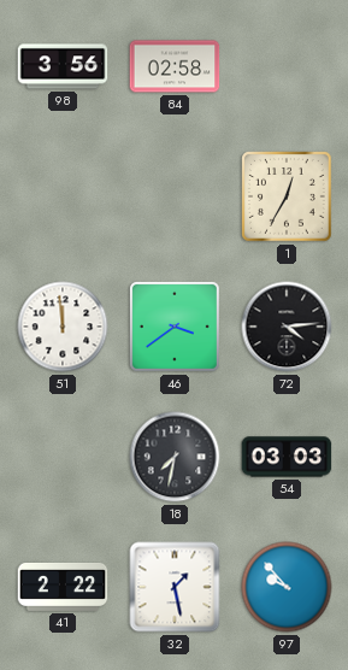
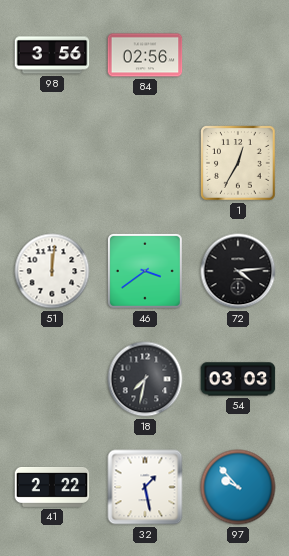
84: 02:58 -> 02:56
51: 11:59 -> 12:01
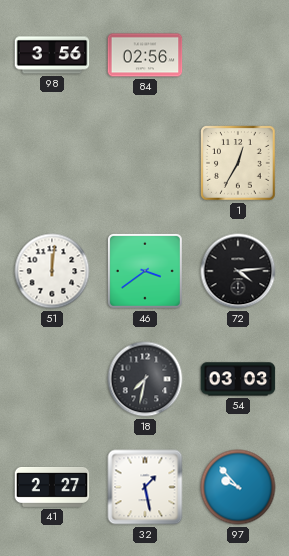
41: 2:22 -> 2:27
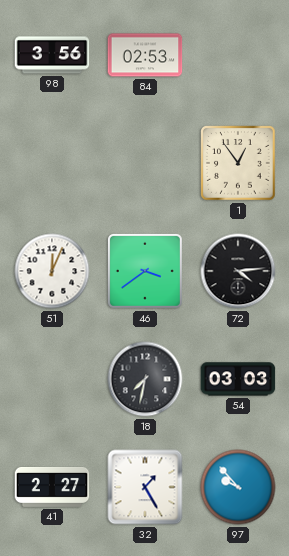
84: 02:56 -> 02:53
1: 12:35 -> 12:54
51: 12:01 -> 12:04
32: 1:28 -> 1:25
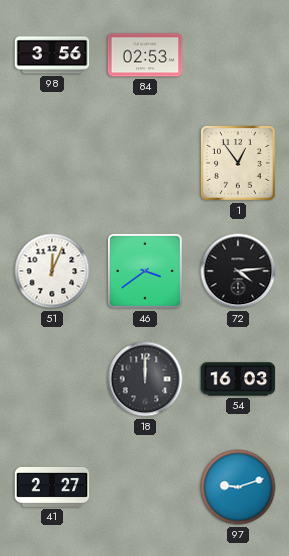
18: 7:32 -> 12:00
54: 03:03 -> 16:03
32: 1:25 -> none
97: 9:53 -> 9:12
